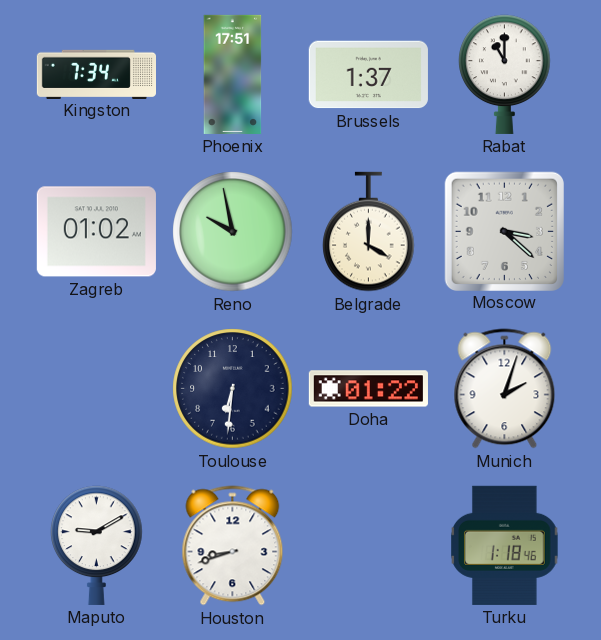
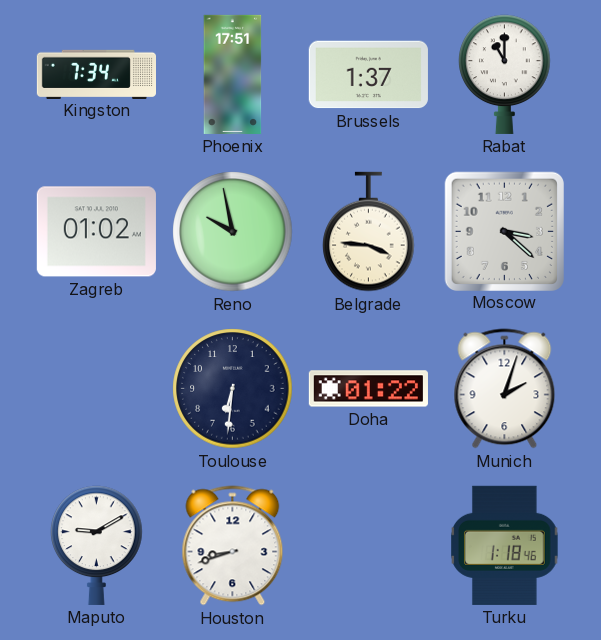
Belgrade: 4:00 -> 3:46
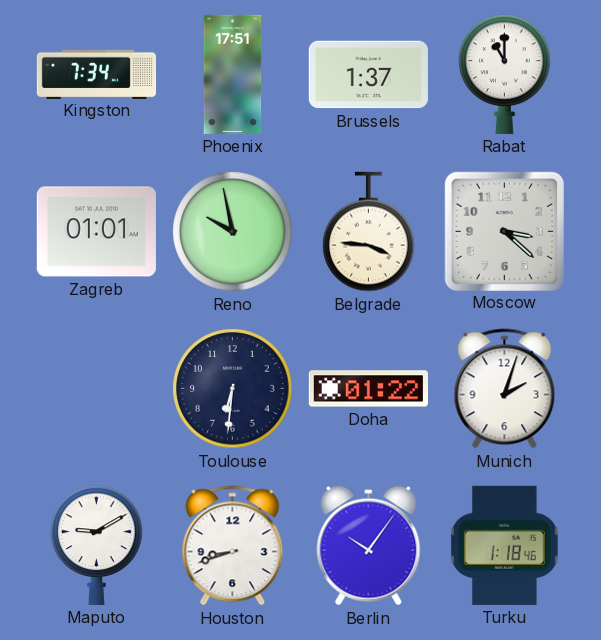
Zagreb: 01:02 -> 01:01
Berlin: none -> 10:06
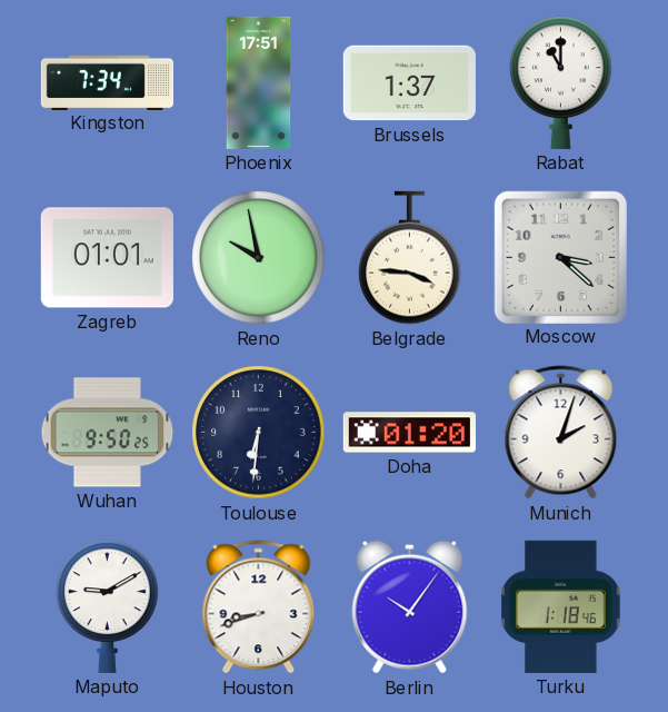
Wuhan: none -> 9:50
Doha: 01:22 -> 01:20
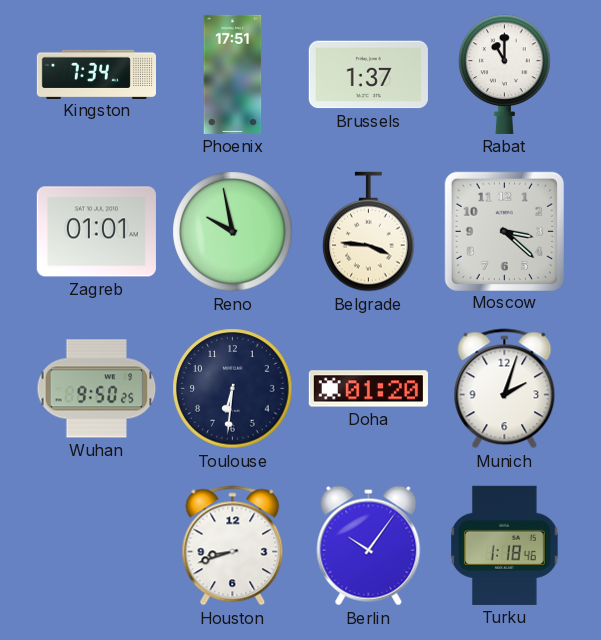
Maputo: 9:10 -> none
